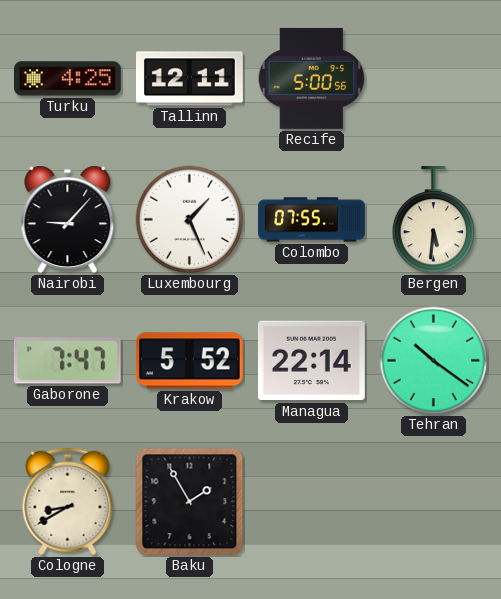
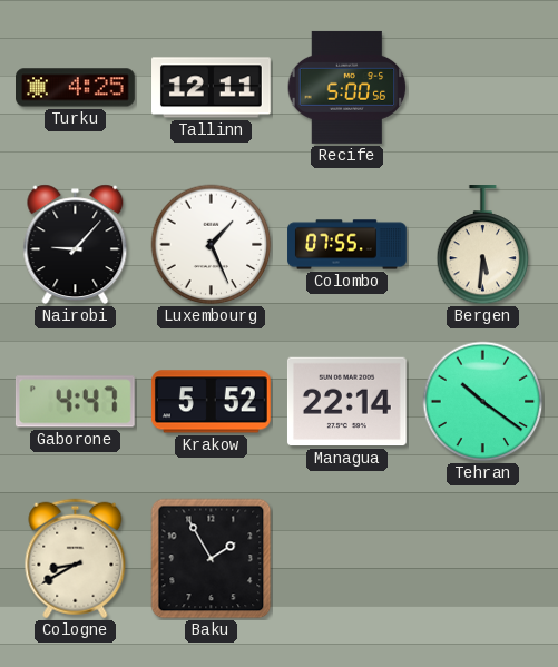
Gaborone: 7:47 -> 4:47
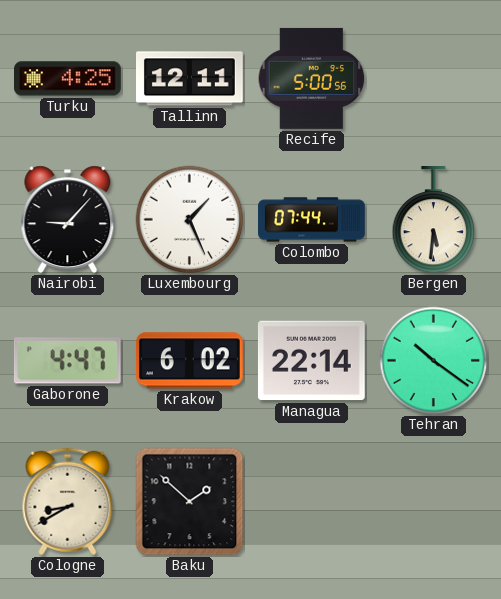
Colombo: 07:55 -> 07:44
Krakow: 5:52 -> 6:02
Baku: 1:55 -> 1:52
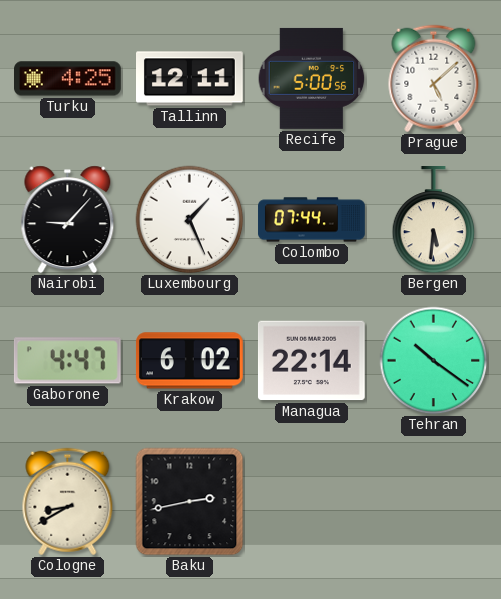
Prague: none -> 5:08
Baku: 1:52 -> 2:43
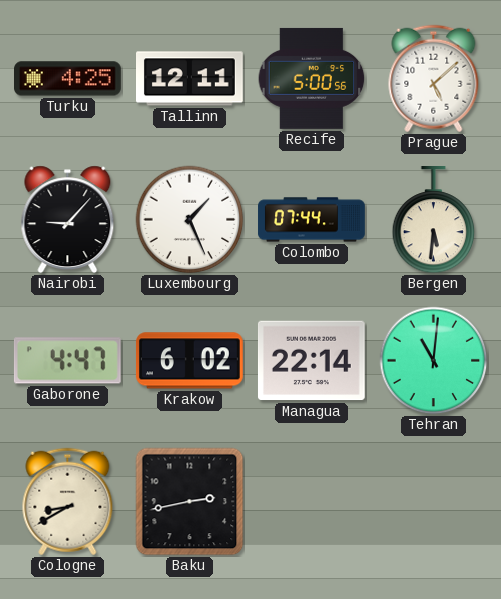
Tehran: 10:21 -> 11:01
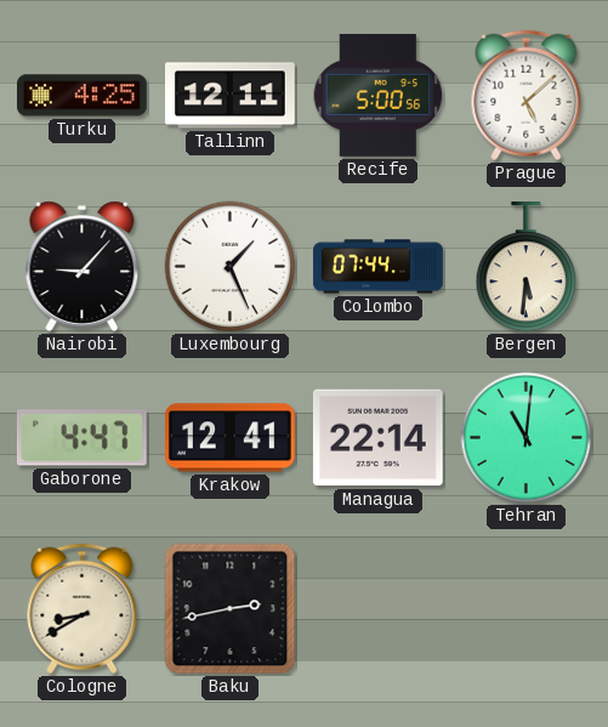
Krakow: 6:02 -> 12:41
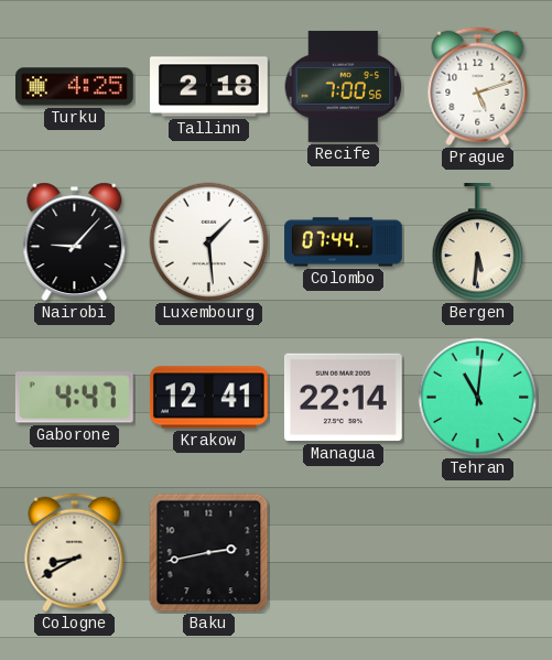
Tallinn: 12:11 -> 2:18
Recife: 5:00 -> 7:00
Prague: 5:08 -> 5:12
Luxembourg: 1:26 -> 1:29
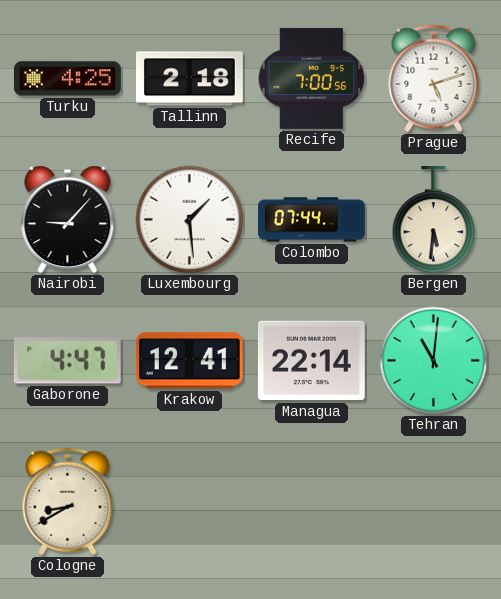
Baku: 2:43 -> none
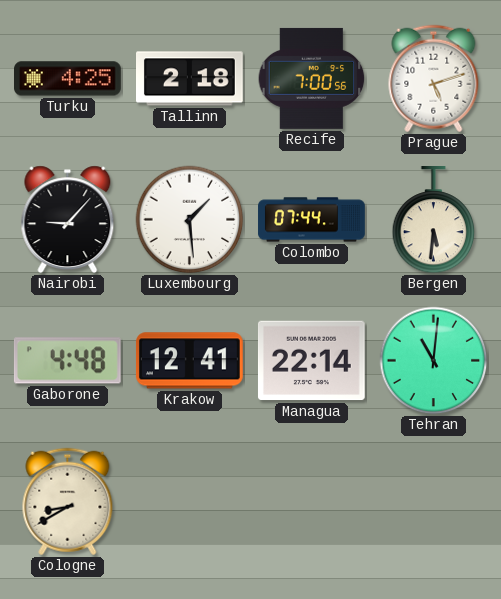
Gaborone: 4:47 -> 4:48
